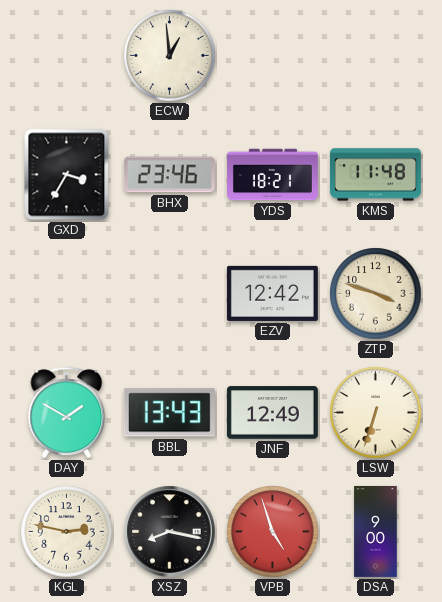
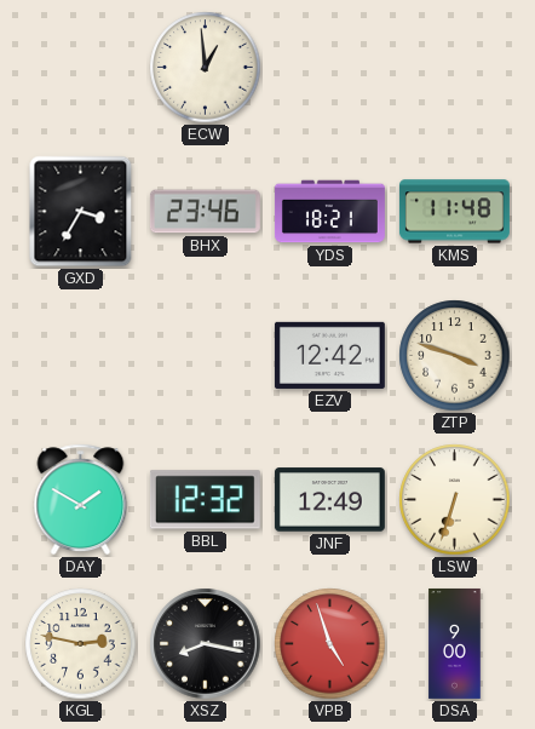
BBL: 13:43 -> 12:32
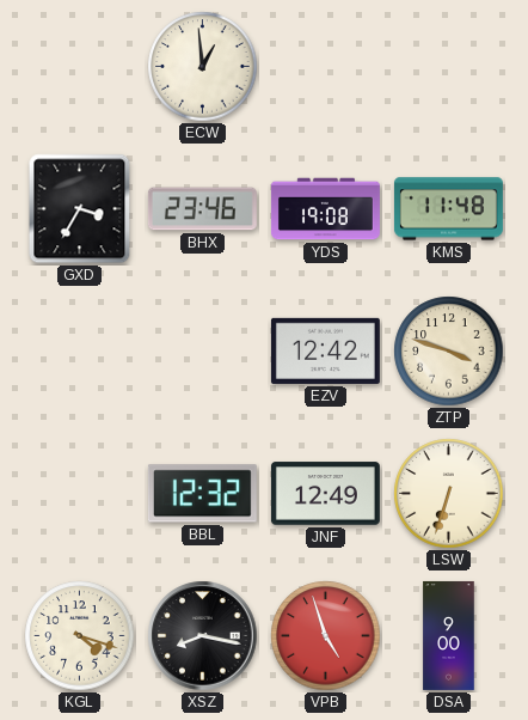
YDS: 18:21 -> 19:08
DAY: 1:50 -> none
KGL: 2:47 -> 4:18
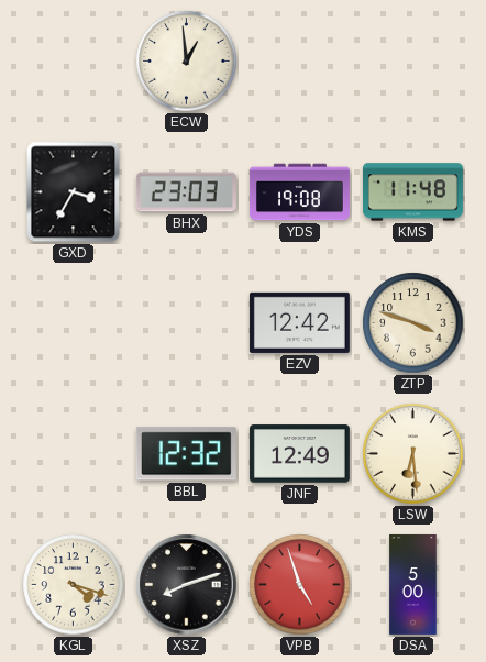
BHX: 23:46 -> 23:03
LSW: 6:33 -> 6:29
XSZ: 8:17 -> 8:12
DSA: 9:00 -> 5:00
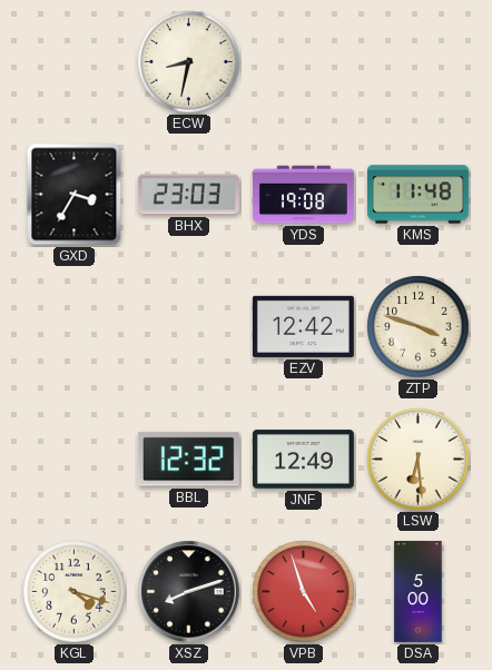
ECW: 12:59 -> 8:32
